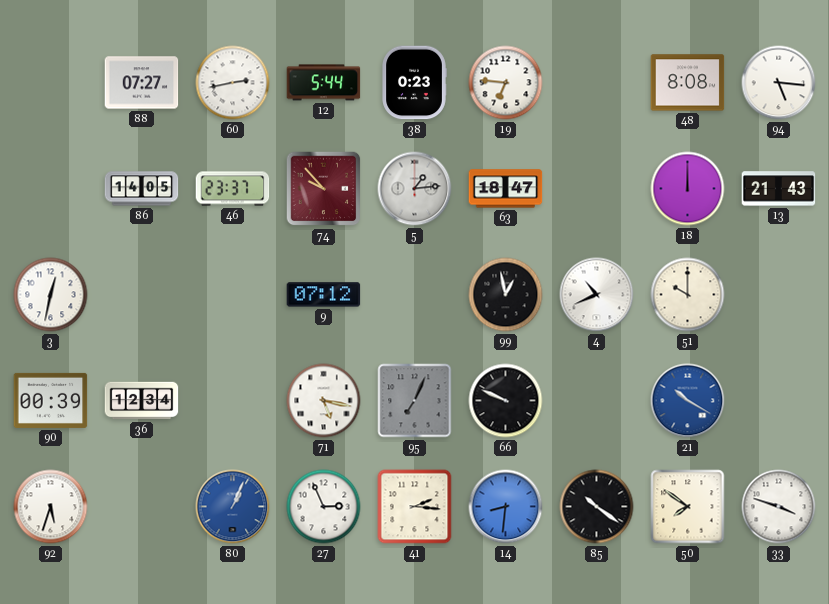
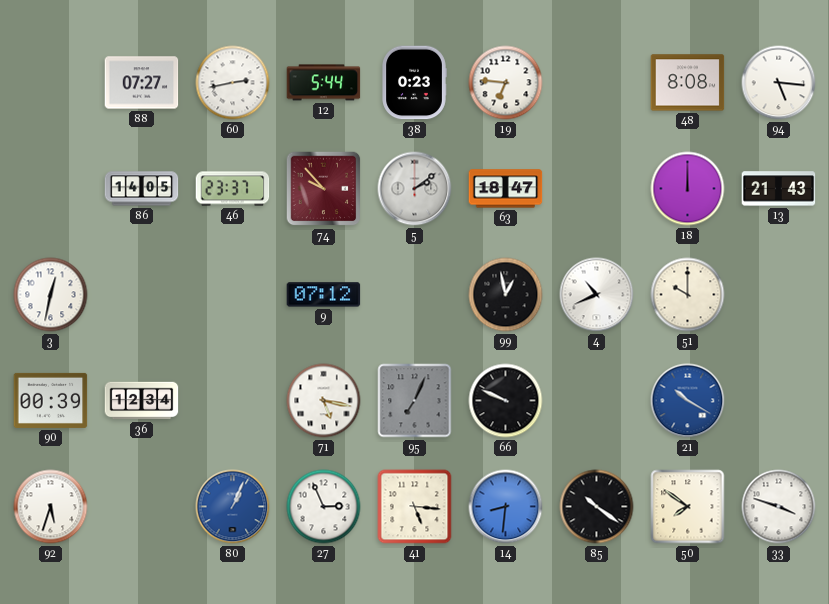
5: 1:14 -> 2:09
41: 2:16 -> 5:16
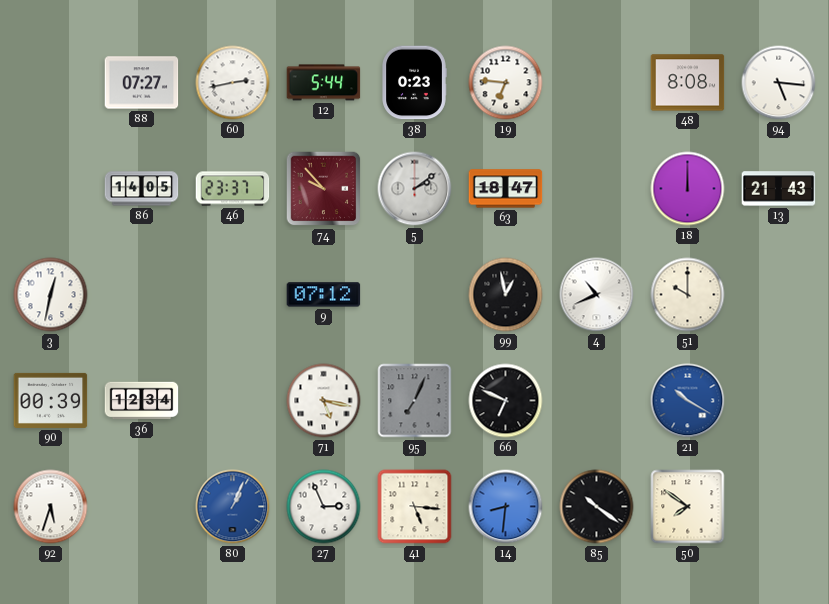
66: 9:49 -> 6:49
33: 3:48 -> none
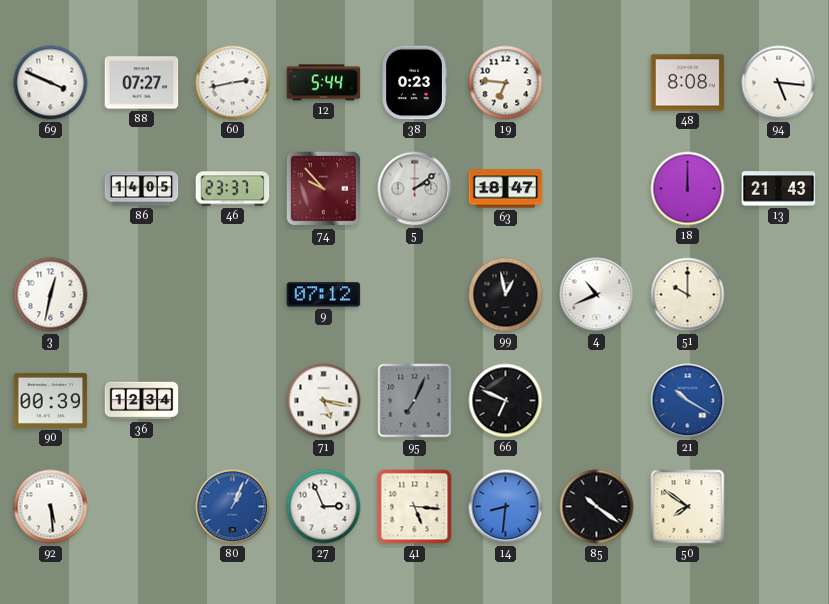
69: none -> 3:49
92: 5:33 -> 5:29
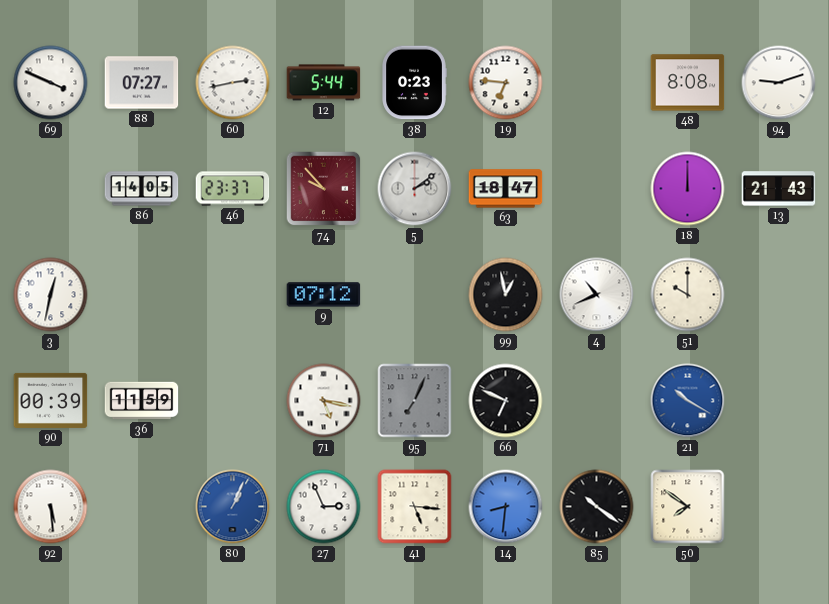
94: 5:16 -> 9:12
36: 12:34 -> 11:59
